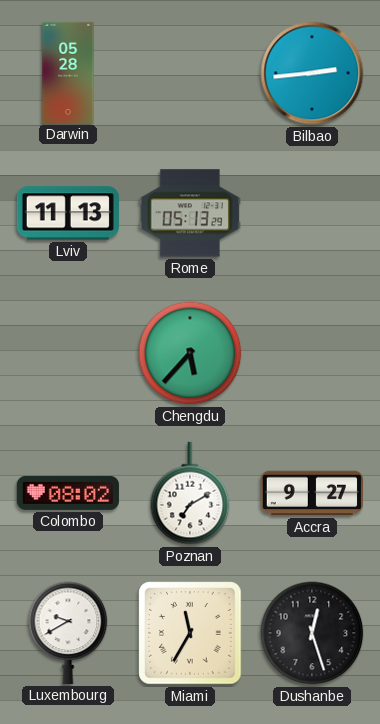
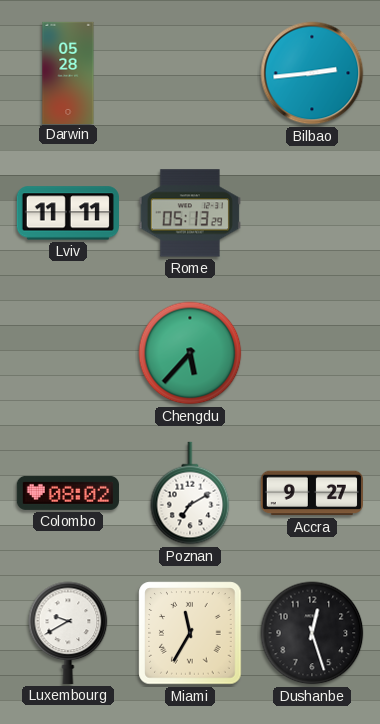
Lviv: 11:13 -> 11:11
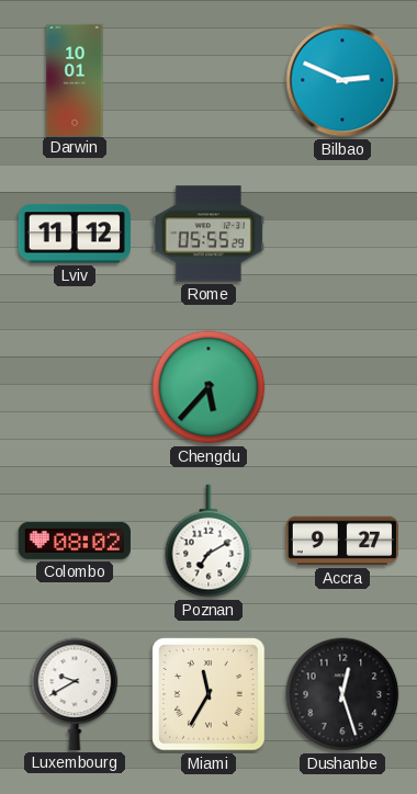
Darwin: 05:28 -> 10:01
Bilbao: 2:44 -> 2:49
Lviv: 11:11 -> 11:12
Rome: 05:13 -> 05:55
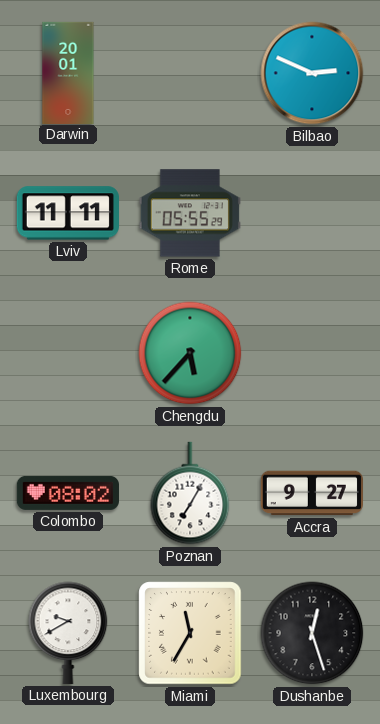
Darwin: 10:01 -> 20:01
Lviv: 11:12 -> 11:11
Poznan: 7:10 -> 7:05
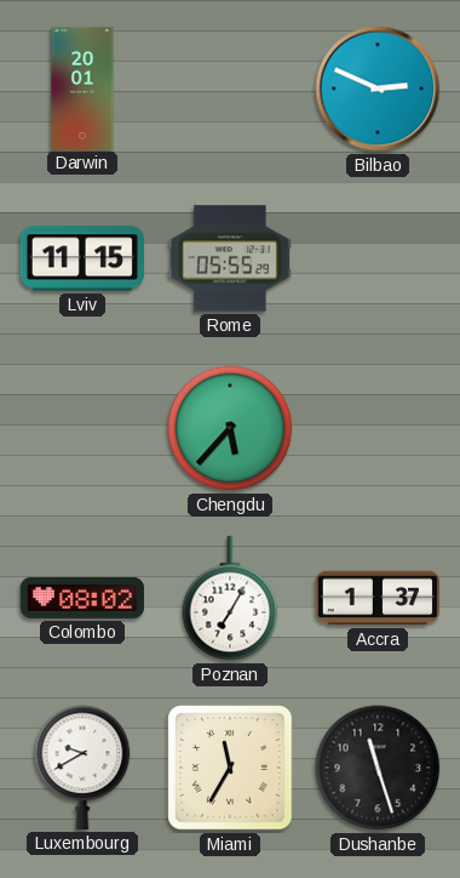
Lviv: 11:11 -> 11:15
Accra: 9:27 -> 1:37
Dushanbe: 12:27 -> 11:27
